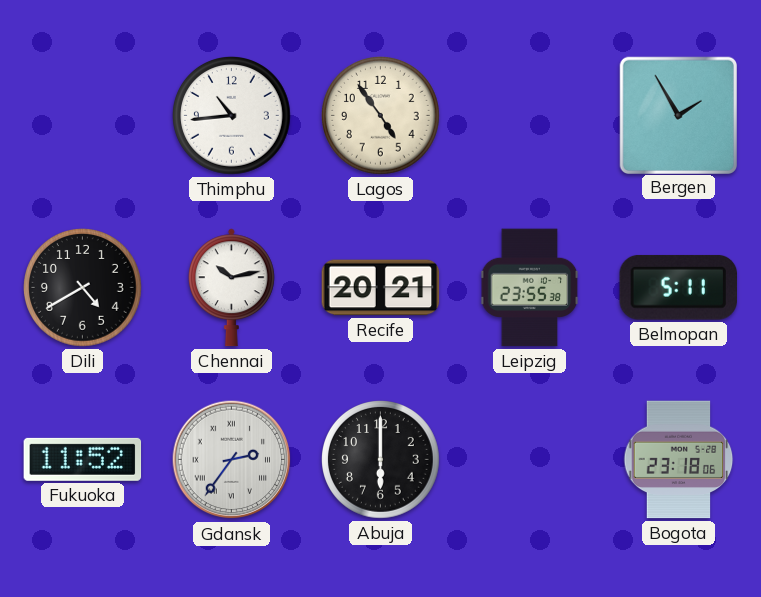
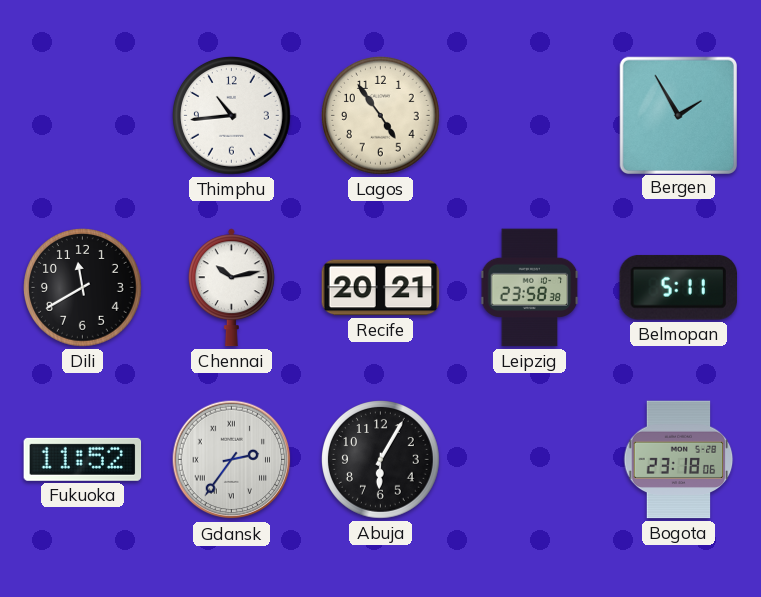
Dili: 4:40 -> 11:40
Leipzig: 23:55 -> 23:58
Abuja: 6:00 -> 6:05
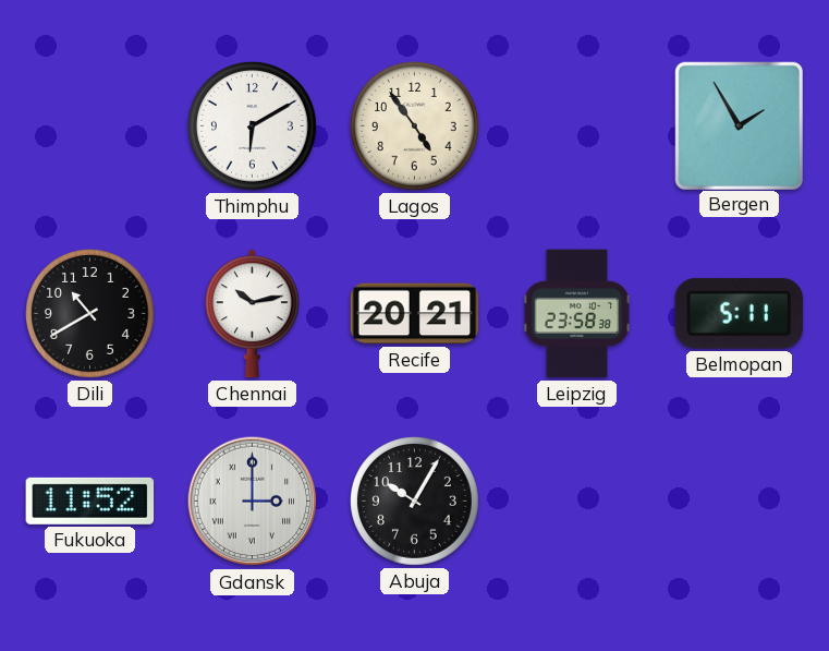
Thimphu: 10:44 -> 6:10
Dili: 11:40 -> 10:40
Gdansk: 2:36 -> 3:00
Abuja: 6:05 -> 10:05
Bogota: 23:18 -> none
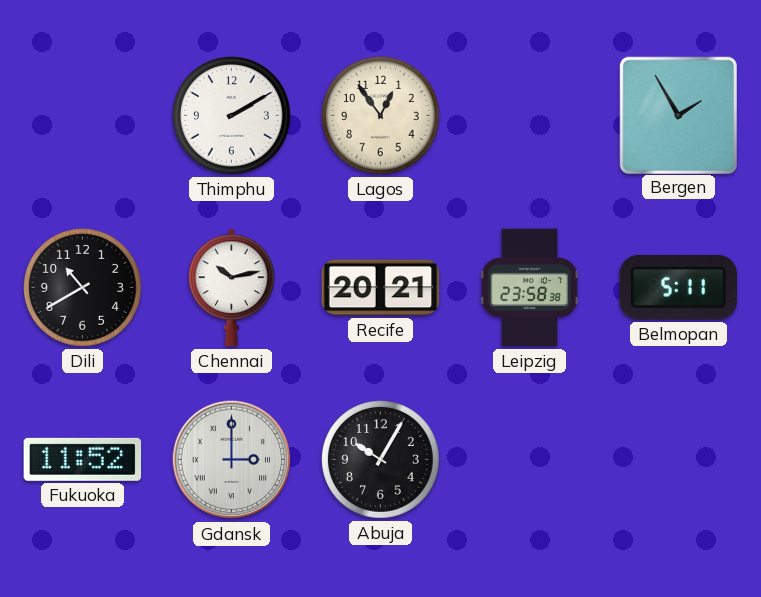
Thimphu: 6:10 -> 2:10
Lagos: 4:54 -> 12:54
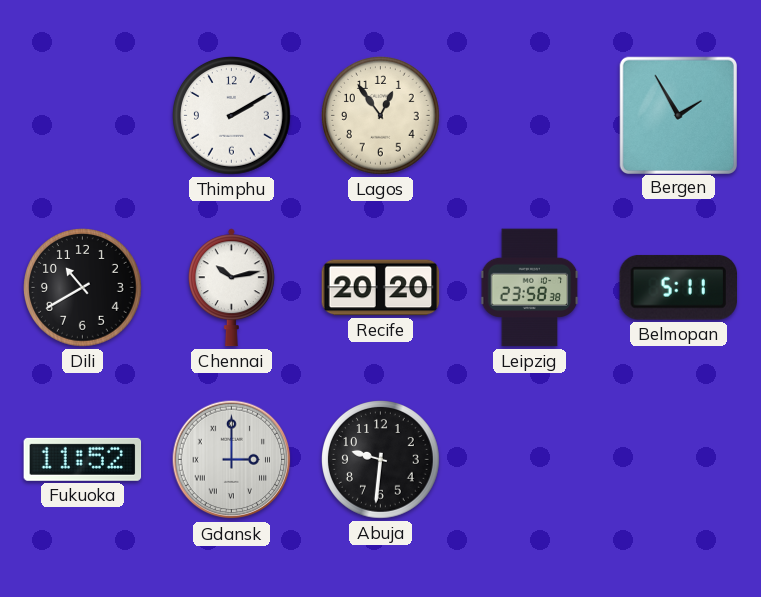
Recife: 20:21 -> 20:20
Abuja: 10:05 -> 9:31
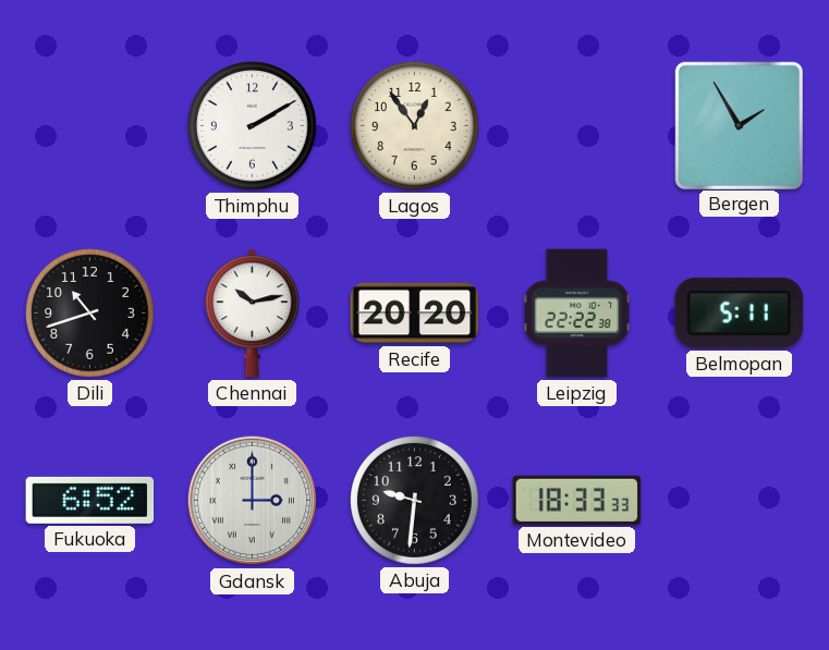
Dili: 10:40 -> 10:42
Leipzig: 23:58 -> 22:22
Fukuoka: 11:52 -> 6:52
Montevideo: none -> 18:33
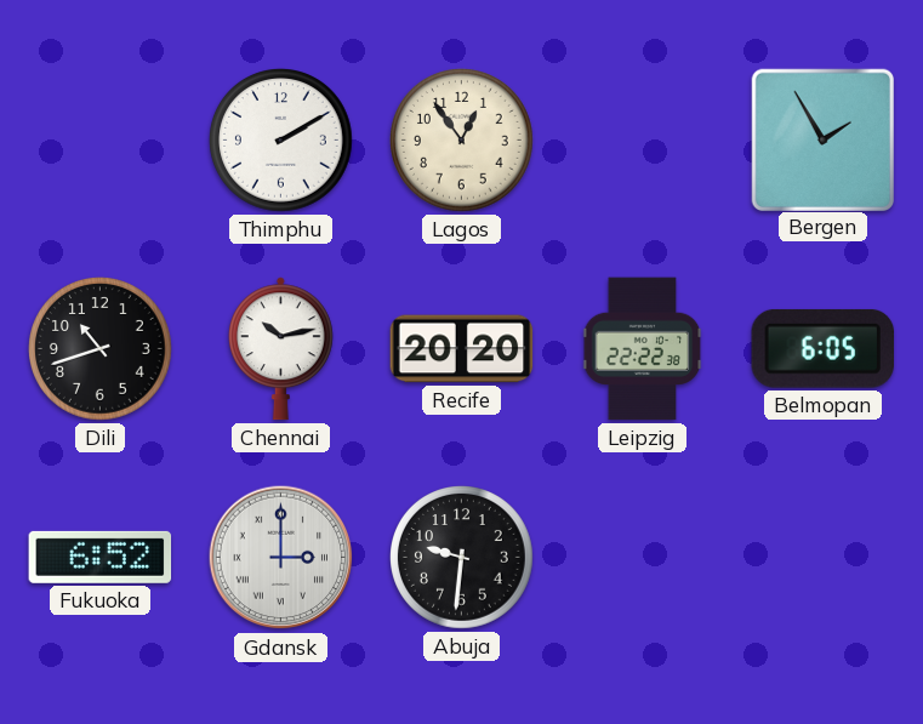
Belmopan: 5:11 -> 6:05
Montevideo: 18:33 -> none
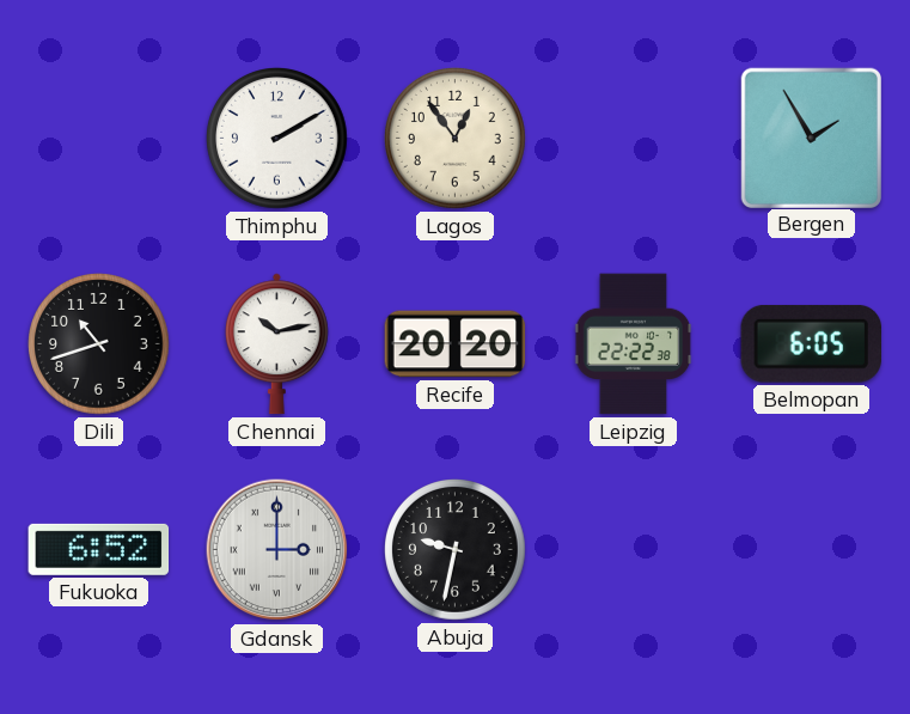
Abuja: 9:31 -> 9:32
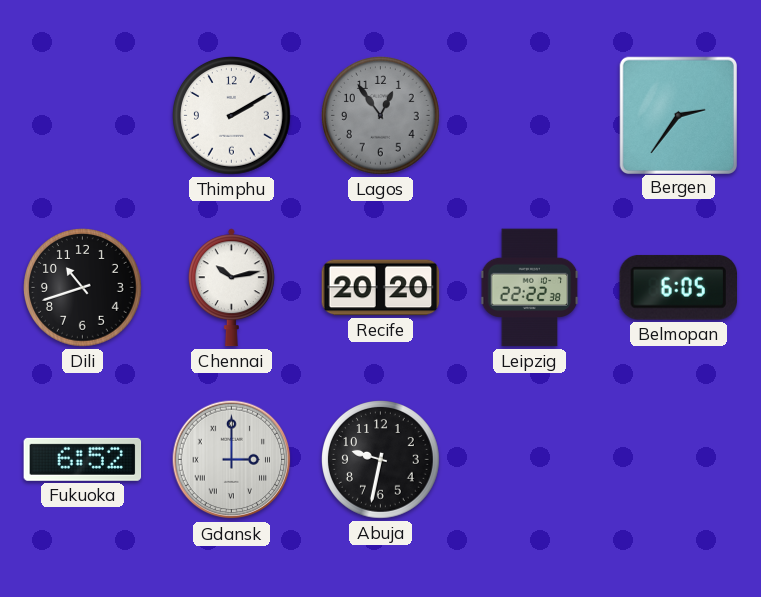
Lagos dial: cream -> grey
Bergen: 1:55 -> 2:36
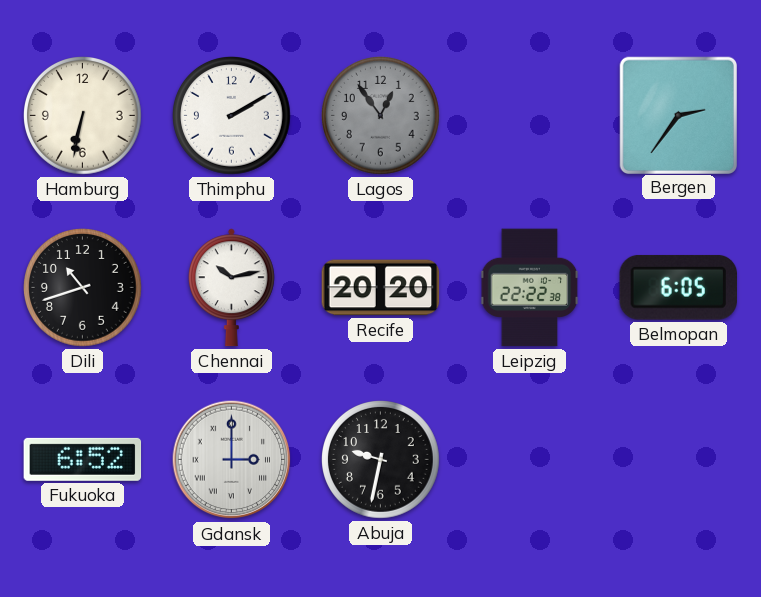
Hamburg: none -> 6:32
